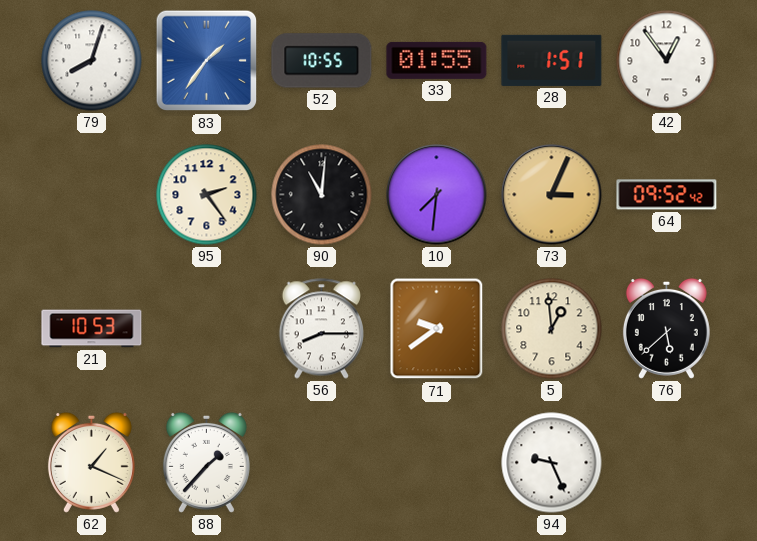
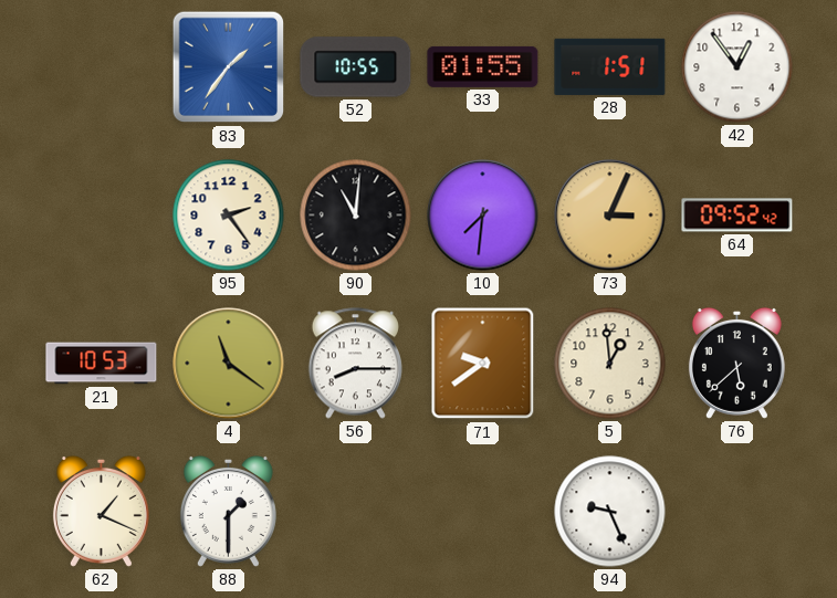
79: 8:03 -> none
4: none -> 11:21
88: 1:37 -> 1:30
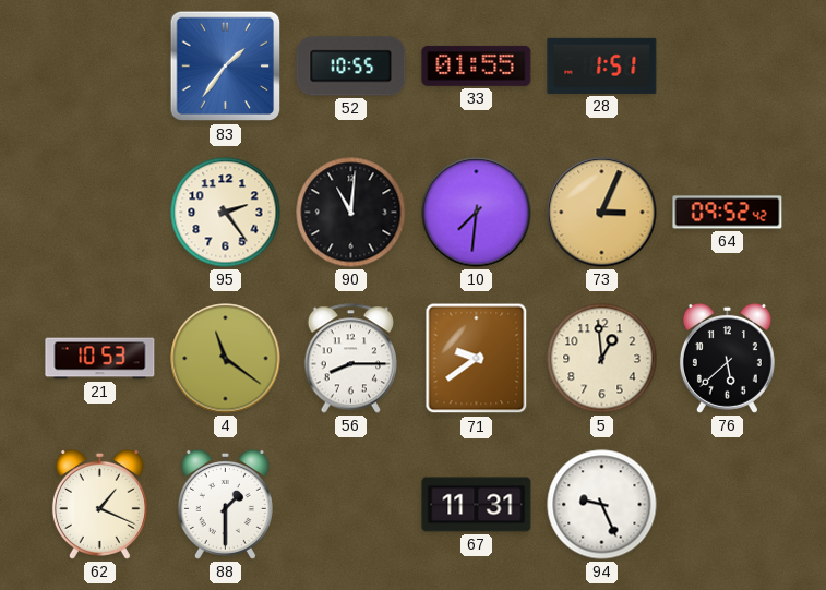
42: 12:54 -> none
67: none -> 11:31
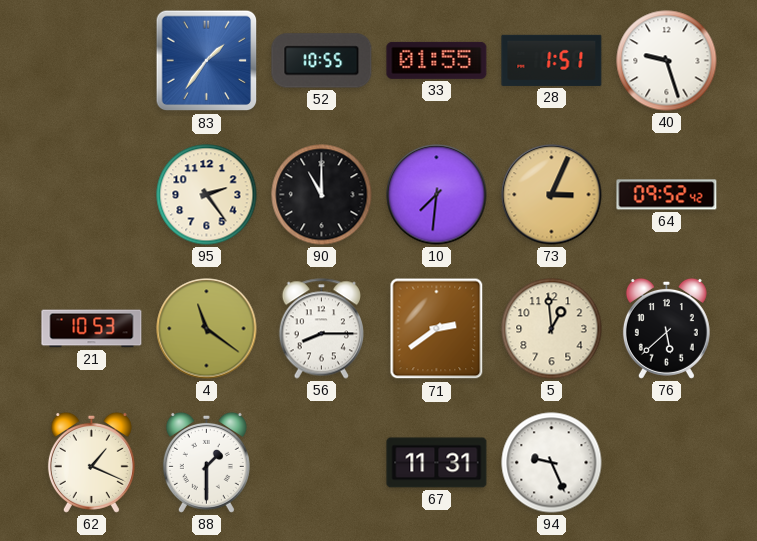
40: none -> 9:27
90: 11:01 -> 11:00
71: 9:39 -> 2:39
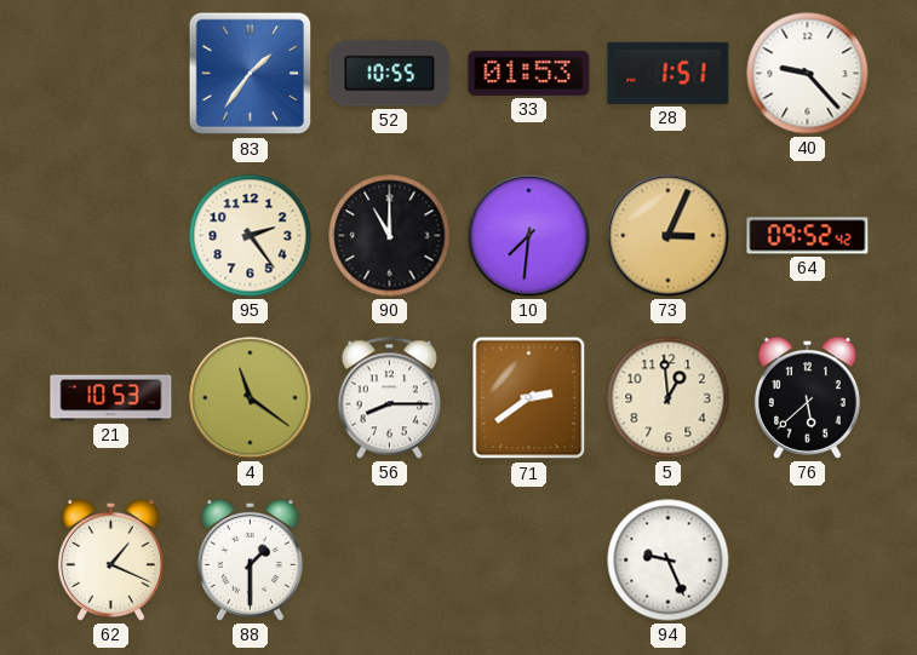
33: 01:55 -> 01:53
40: 9:27 -> 9:23
67: 11:31 -> none
